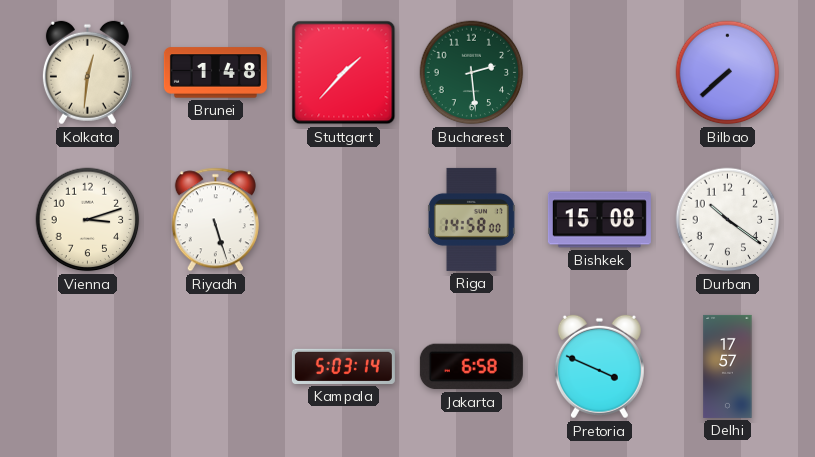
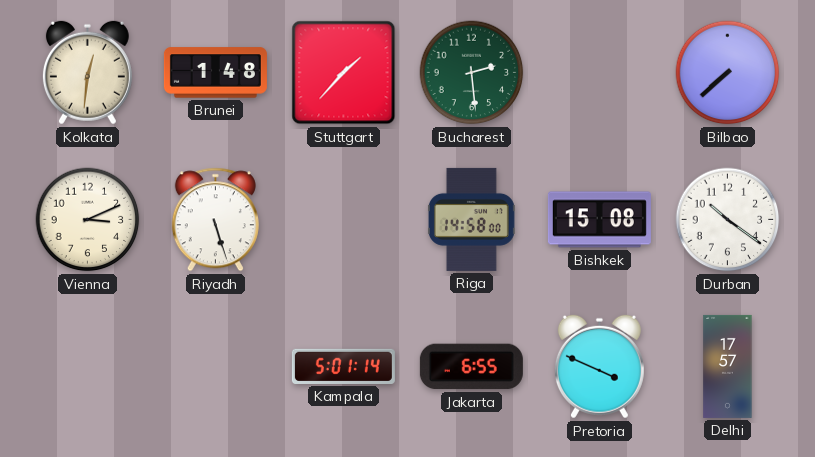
Vienna: 3:12 -> 3:11
Kampala: 5:03 -> 5:01
Jakarta: 6:58 -> 6:55
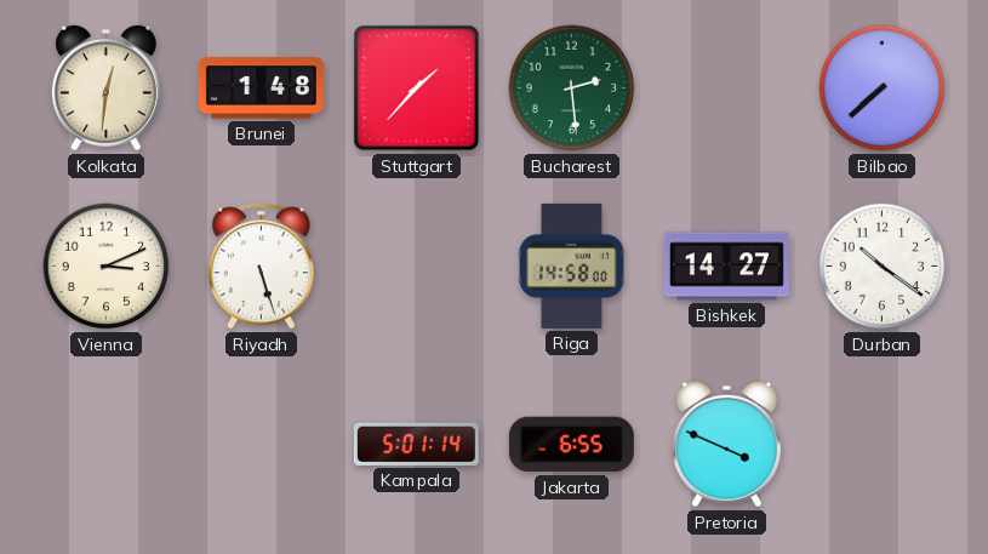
Bishkek: 15:08 -> 14:27
Delhi: 17:57 -> none
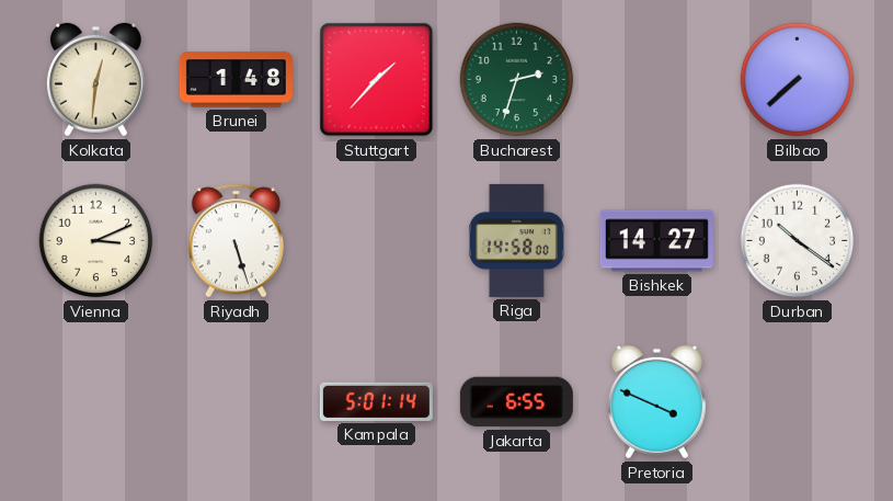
Bucharest: 2:29 -> 2:33
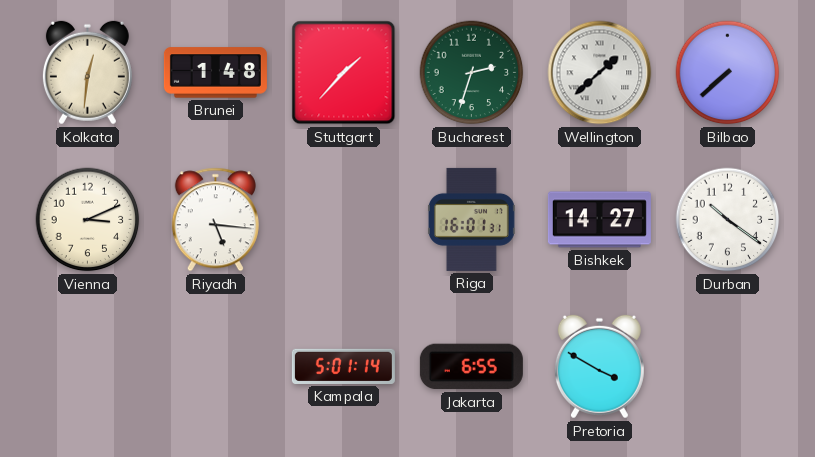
Wellington: none -> 1:38
Riyadh: 5:27 -> 5:16
Riga: 14:58 -> 16:01
Pretoria: 3:49 -> 3:50
